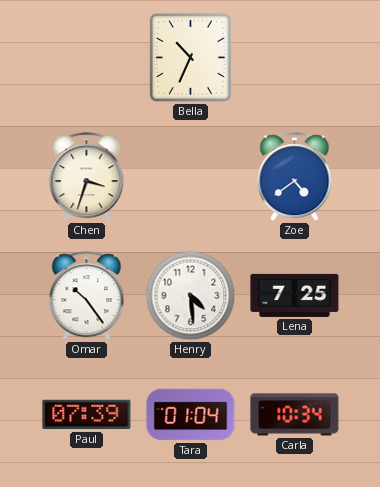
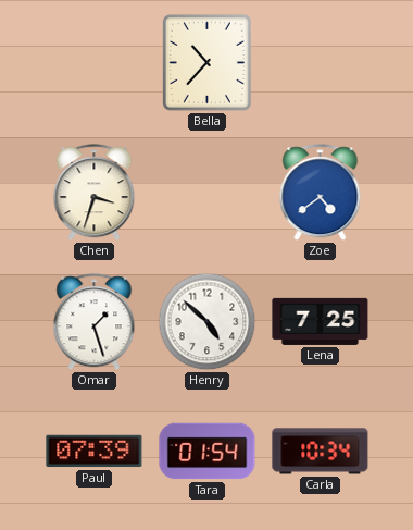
Bella: 10:34 -> 10:37
Omar: 10:24 -> 1:27
Henry: 4:29 -> 4:52
Tara: 01:04 -> 01:54
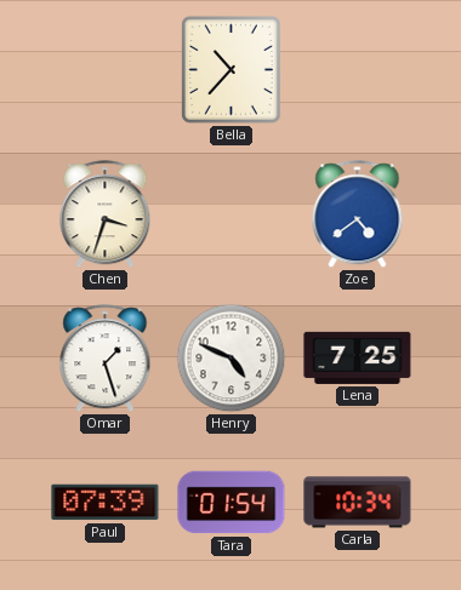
Henry: 4:52 -> 4:49
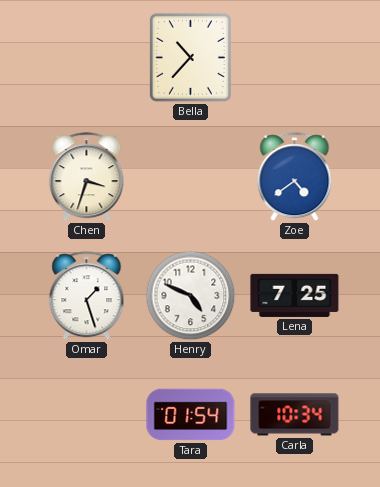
Paul: 07:39 -> none
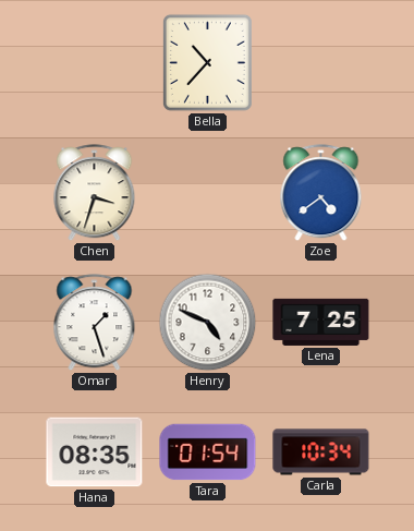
Hana: none -> 08:35
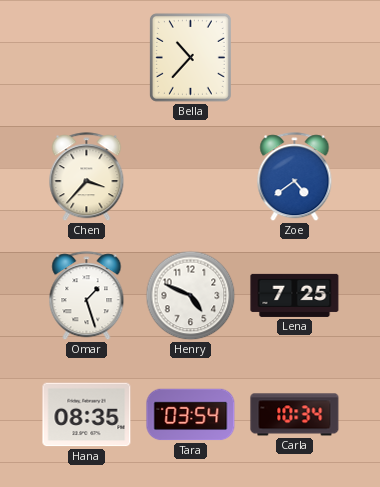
Chen: 3:33 -> 3:37
Tara: 01:54 -> 03:54
